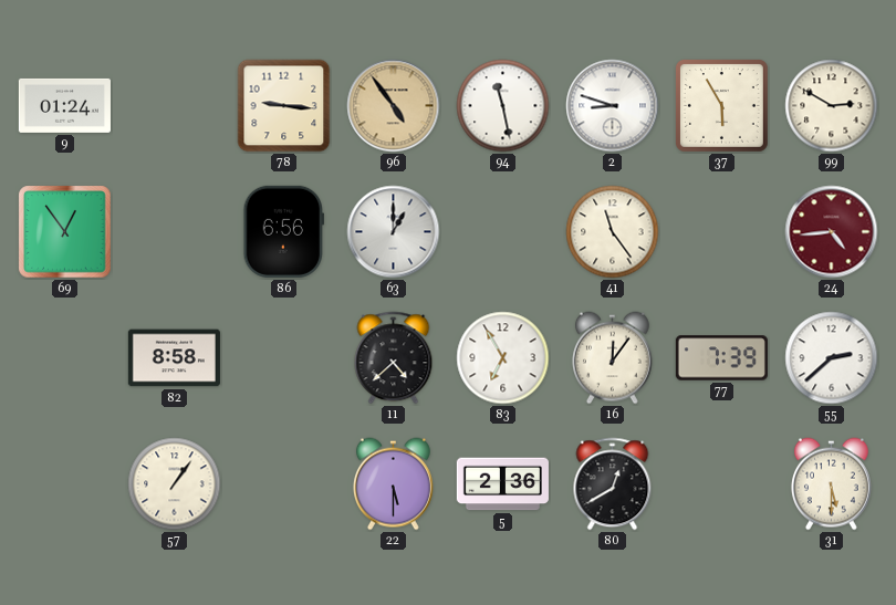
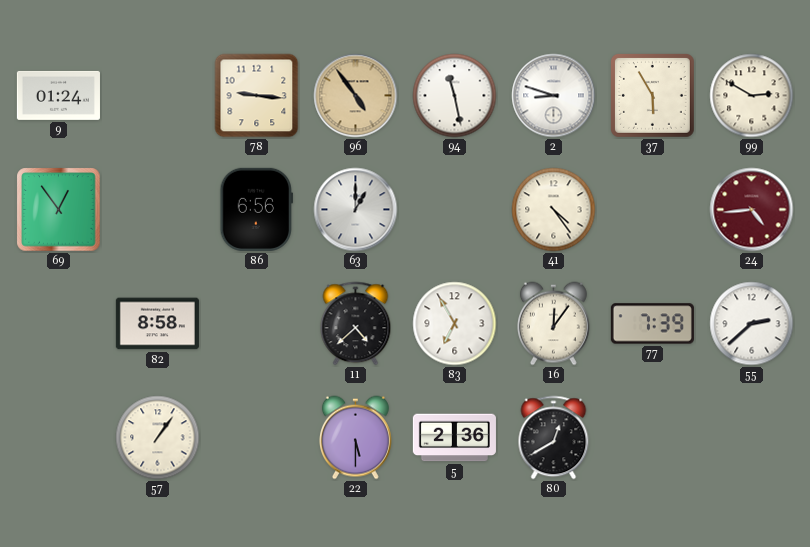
41: 11:24 -> 4:24
31: 5:30 -> none
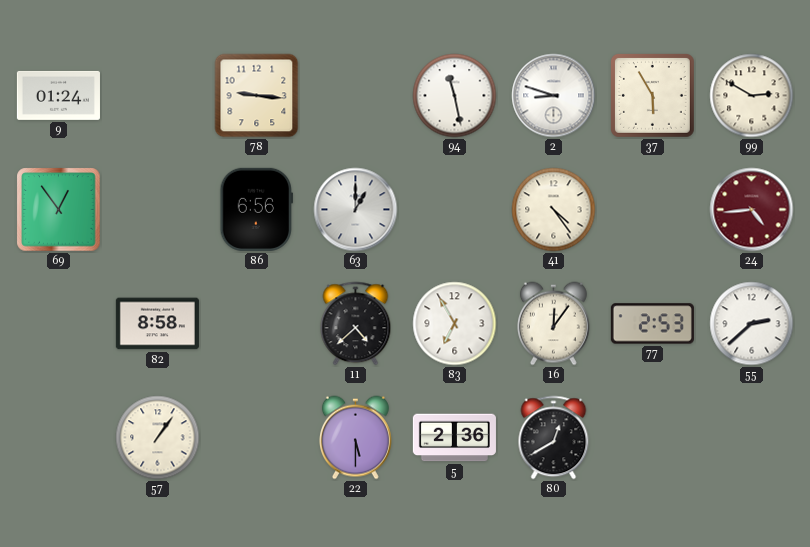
96: 4:54 -> none
77: 7:39 -> 2:53
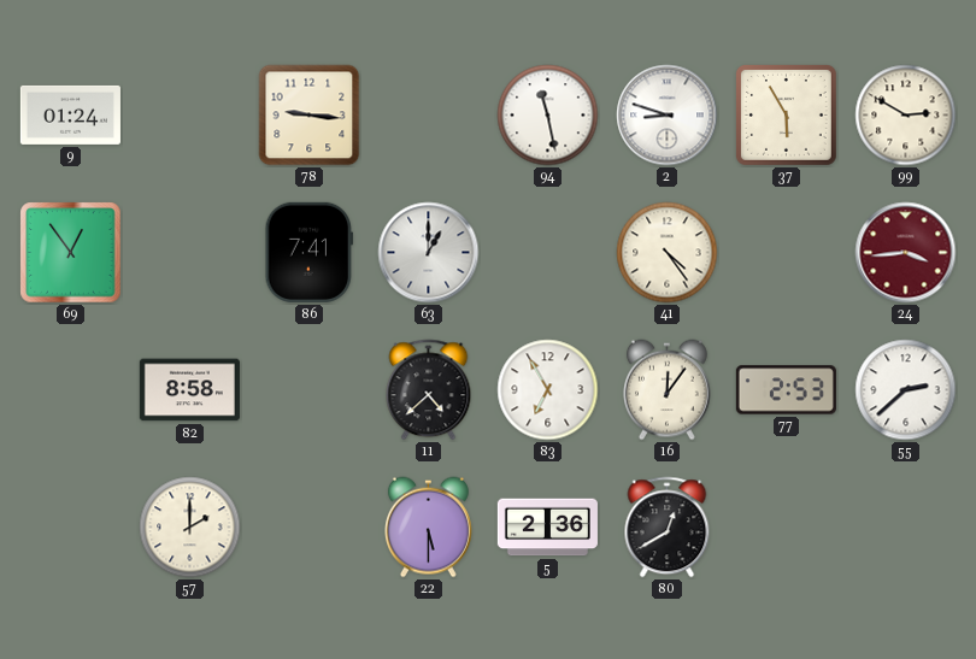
86: 6:56 -> 7:41
24: 4:44 -> 3:44
57: 1:06 -> 2:00
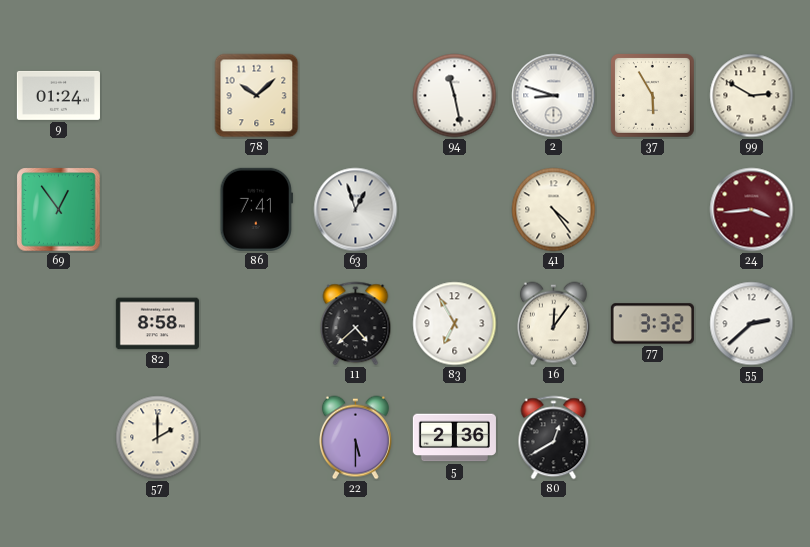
78: 9:16 -> 10:08
63: 1:00 -> 12:57
77: 2:53 -> 3:32
